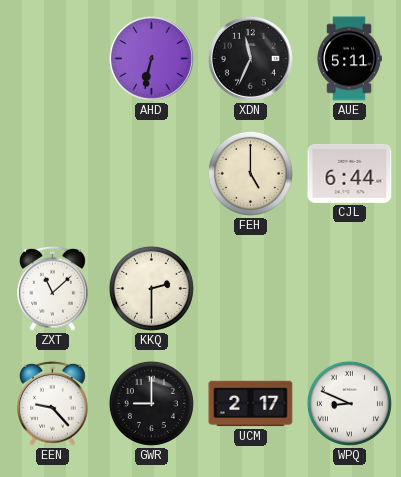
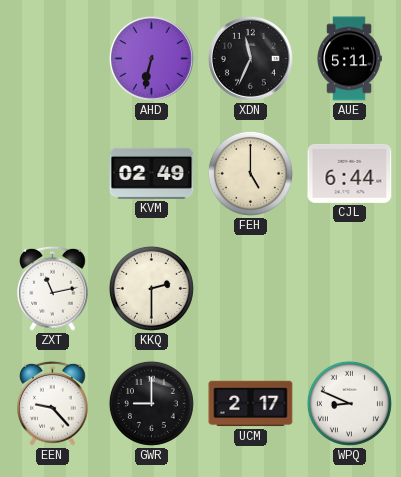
KVM: none -> 02:49
ZXT: 11:08 -> 11:13
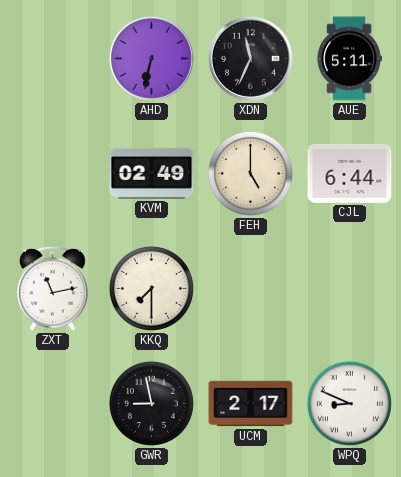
KKQ: 2:30 -> 7:30
EEN: 9:23 -> none
GWR: 9:00 -> 8:58
